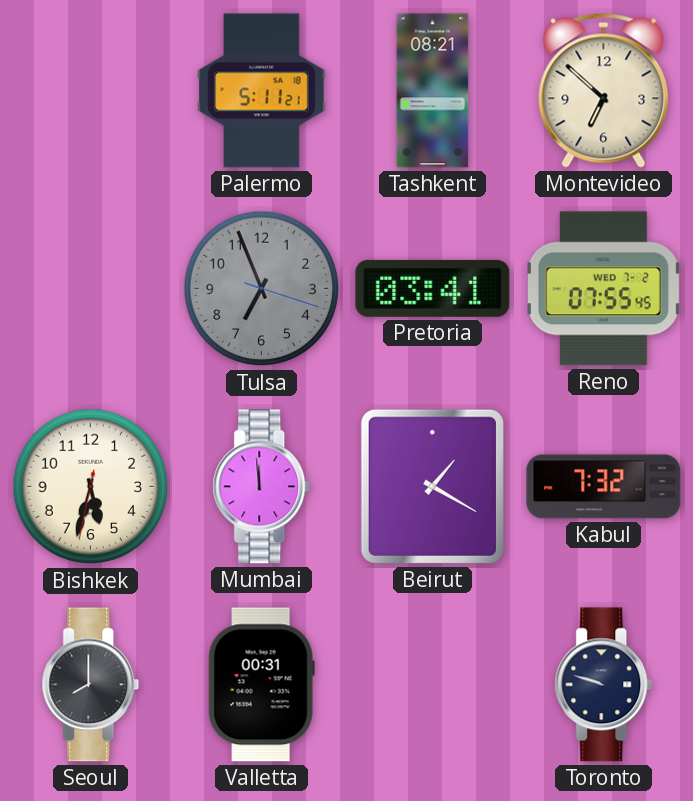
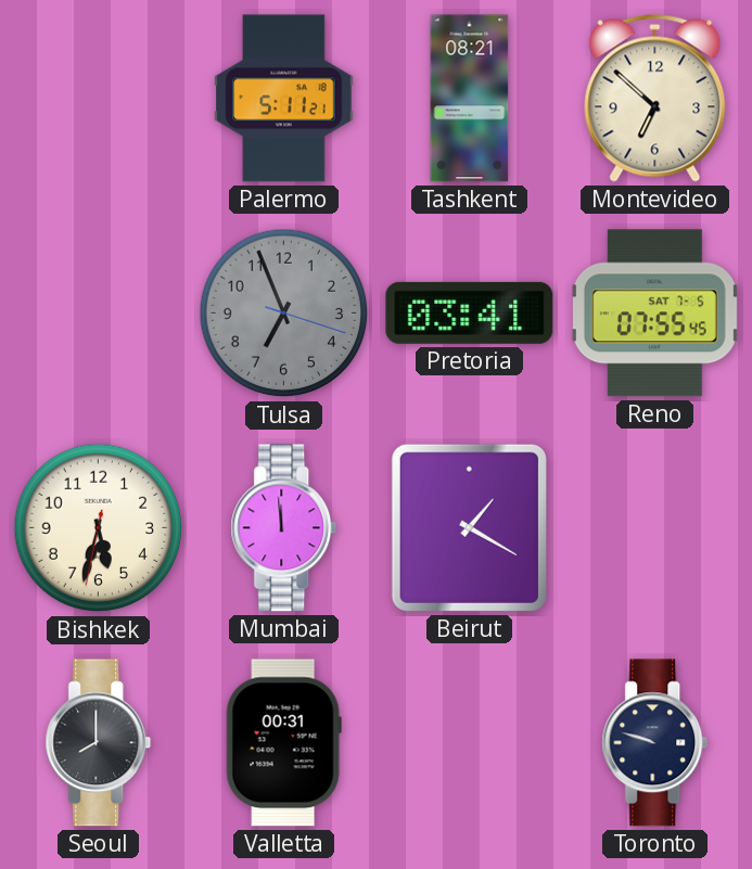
Reno date: WED 7-2 -> SAT 7-5
Kabul: 7:32 -> none
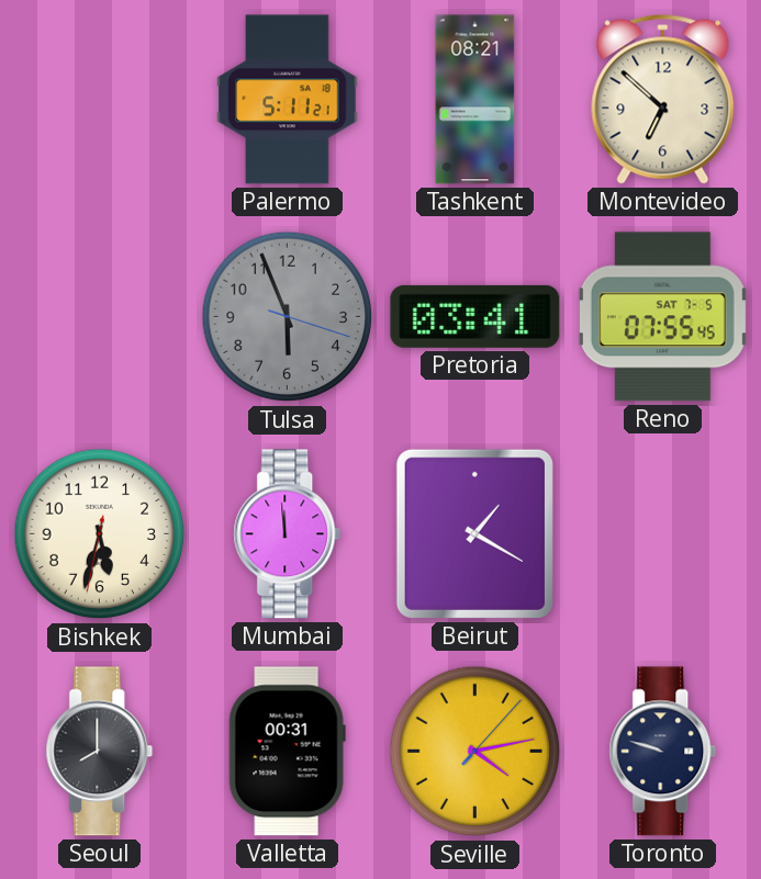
Tulsa: 6:56 -> 5:56
Seville: none -> 4:13
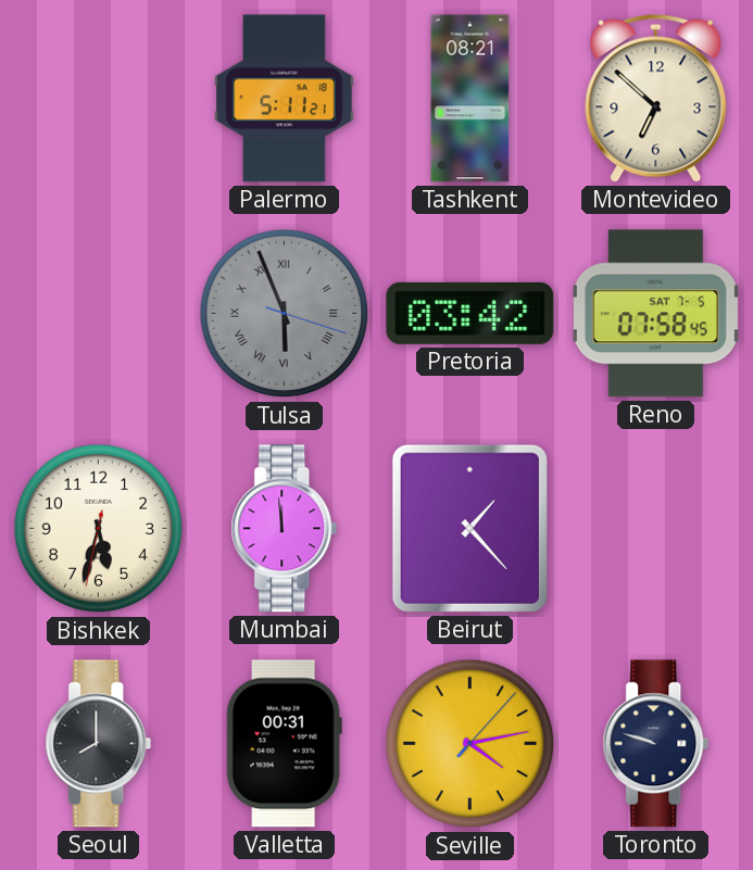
Tulsa numerals: Arabic -> Roman
Pretoria: 03:41 -> 03:42
Reno: 07:55 -> 07:58
Beirut: 1:20 -> 1:23
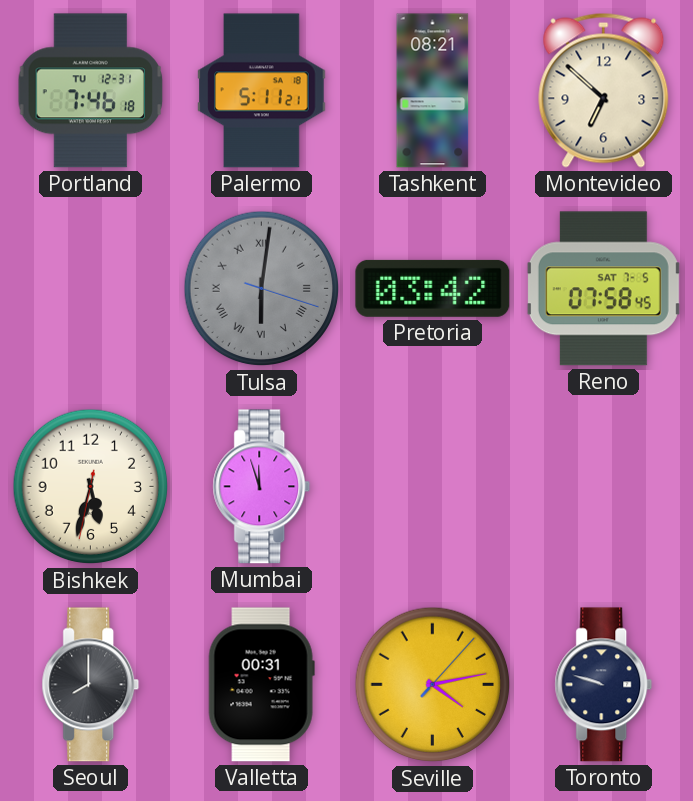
Portland: none -> 7:46
Tulsa: 5:56 -> 6:01
Mumbai: 11:59 -> 11:57
Beirut: 1:23 -> none
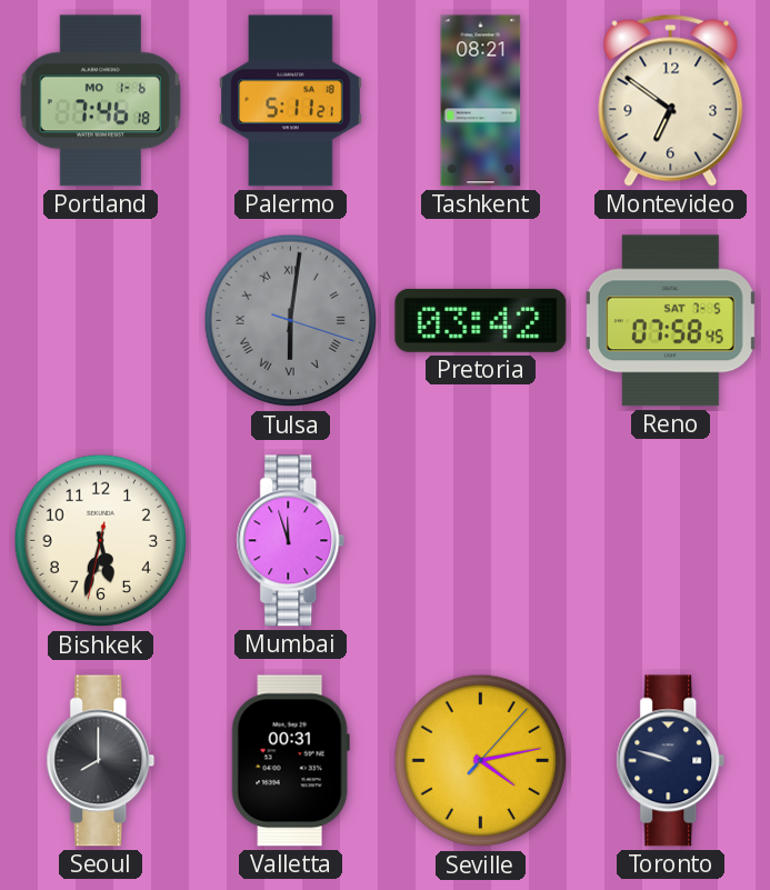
Portland date: TU 12-31 -> MO 1-6
Montevideo: 6:52 -> 6:51
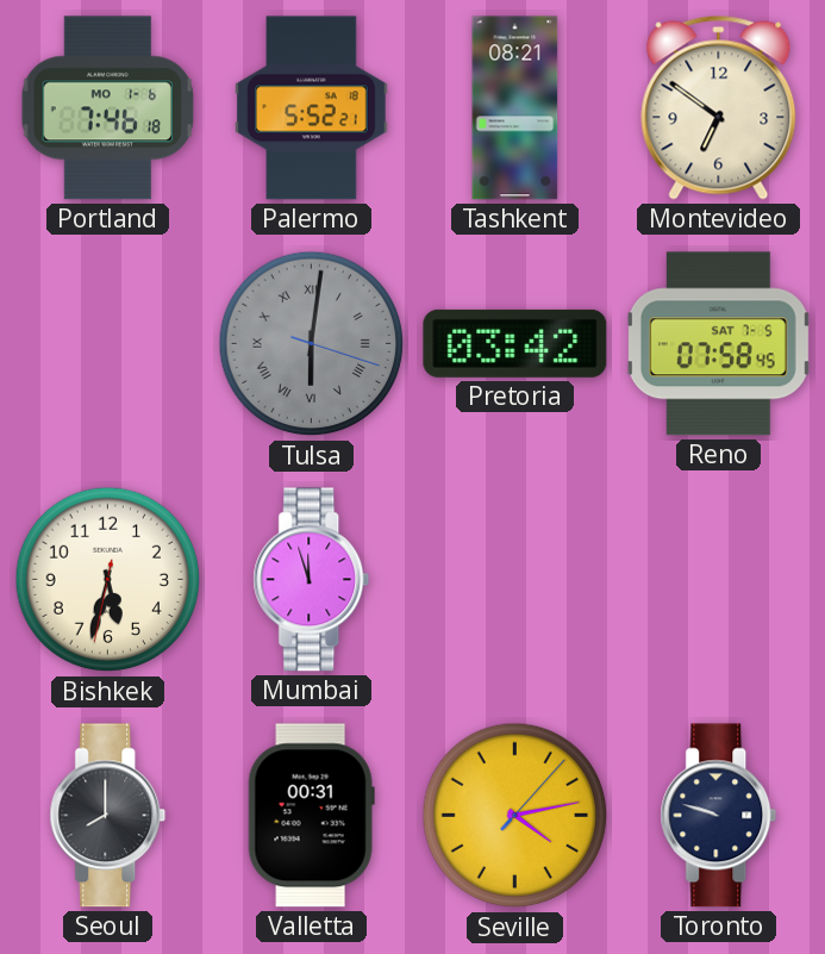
Palermo: 5:11 -> 5:52
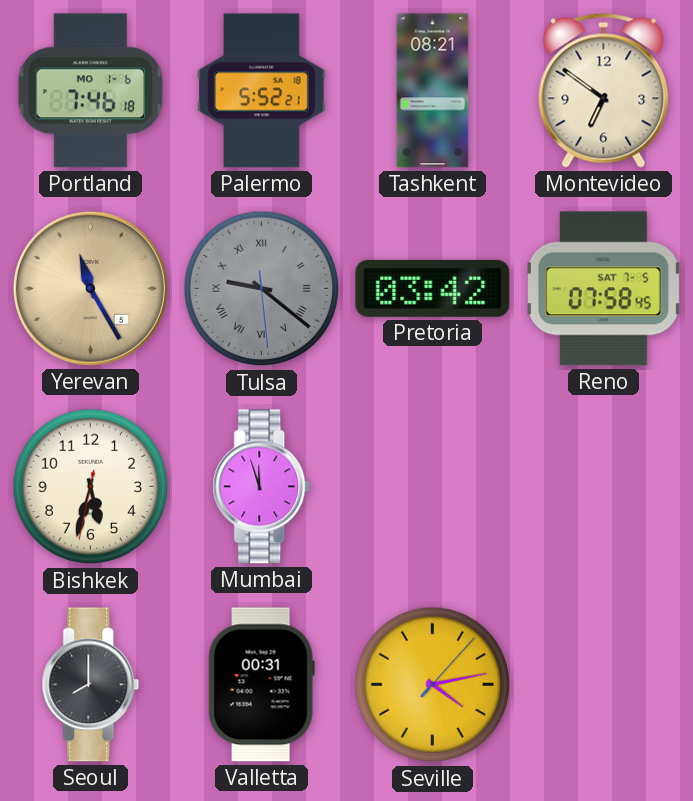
Yerevan: none -> 11:25
Tulsa: 6:01 -> 9:21
Toronto: 9:48 -> none
